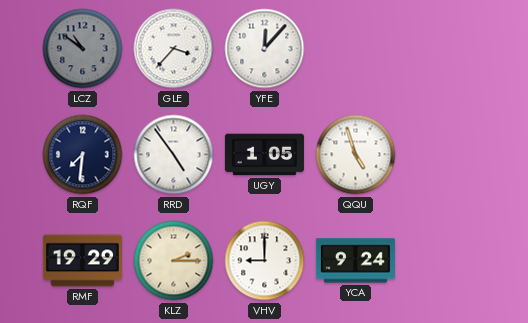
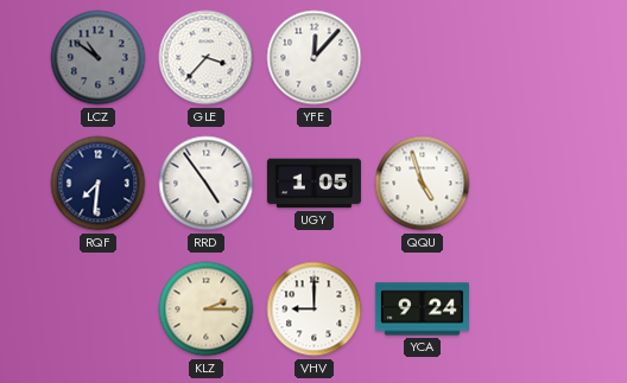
RMF: 19:29 -> none
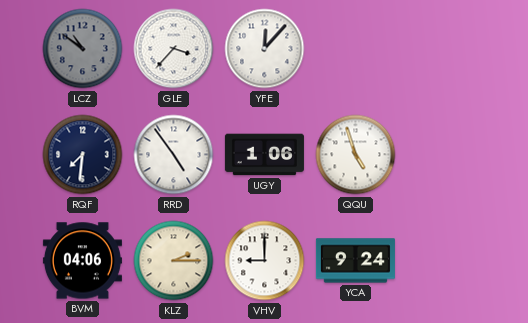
UGY: 1:05 -> 1:06
BVM: none -> 04:06
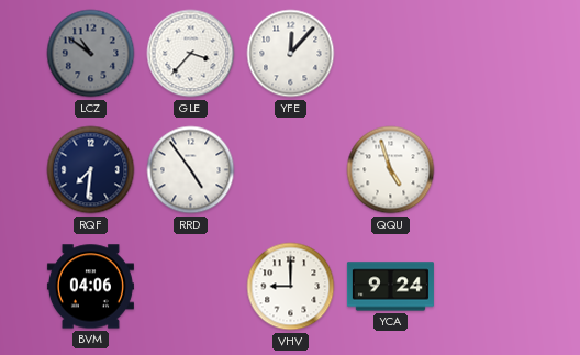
UGY: 1:06 -> none
KLZ: 2:15 -> none
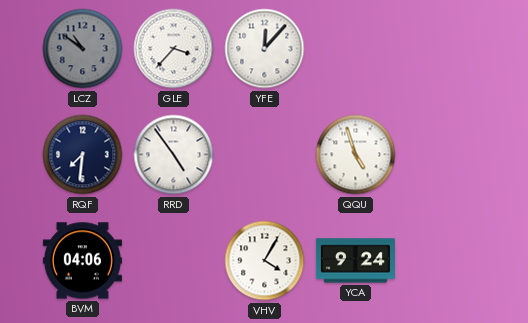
VHV: 9:00 -> 4:05
